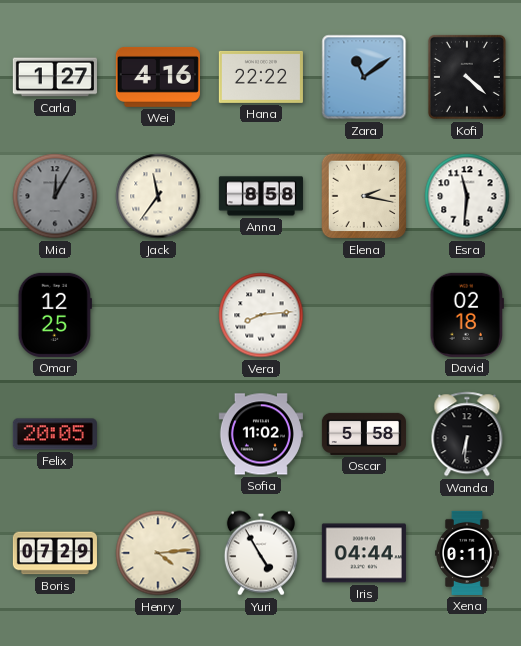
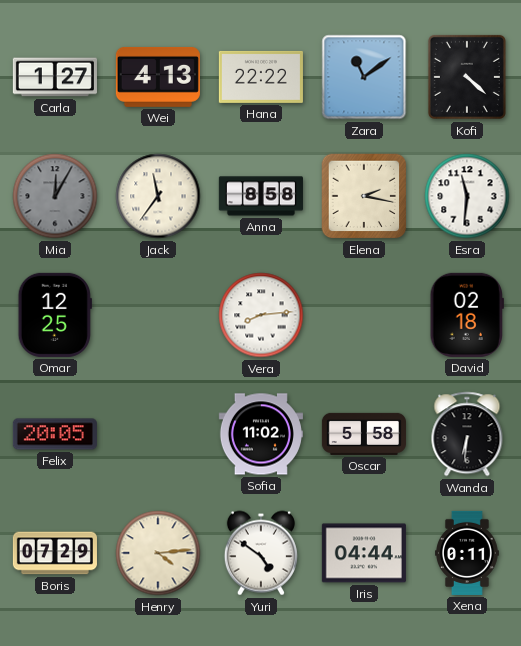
Wei: 4:16 -> 4:13
Yuri: 4:55 -> 4:51
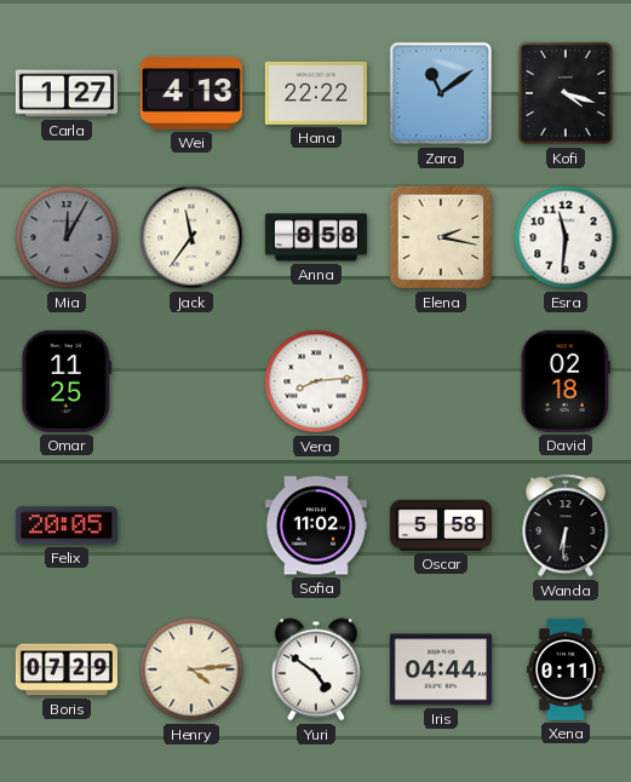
Kofi: 4:22 -> 4:18
Omar: 12:25 -> 11:25
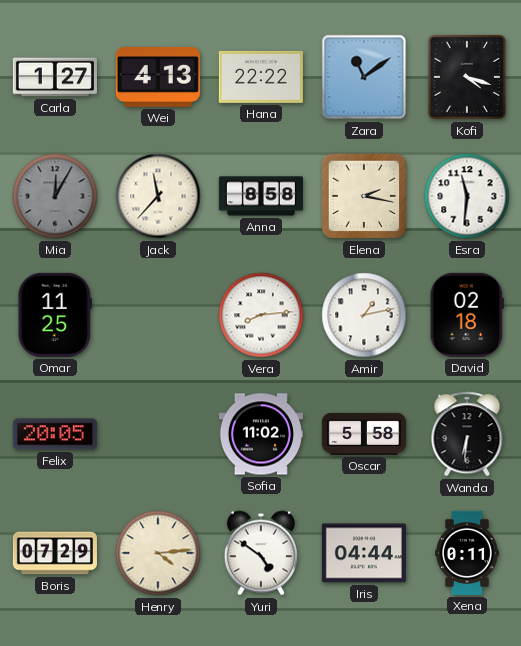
Jack: 11:36 -> 11:37
Amir: none -> 1:13
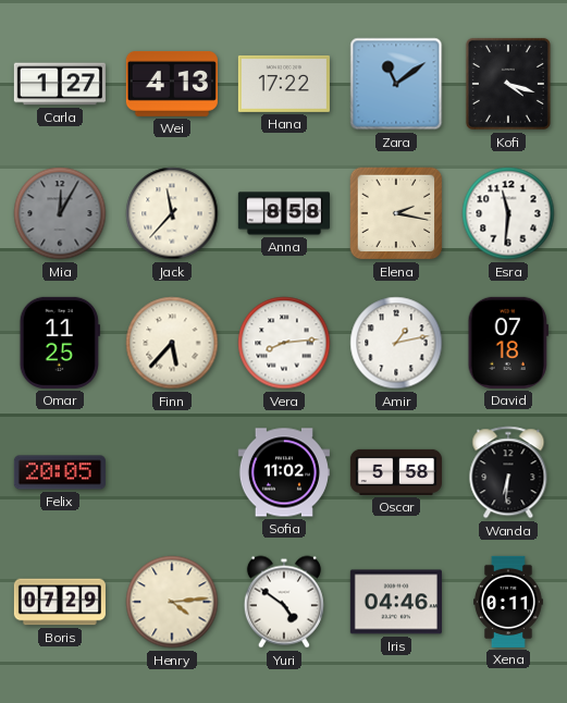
Hana: 22:22 -> 17:22
Finn: none -> 5:37
David: 02:18 -> 07:18
Iris: 04:44 -> 04:46
